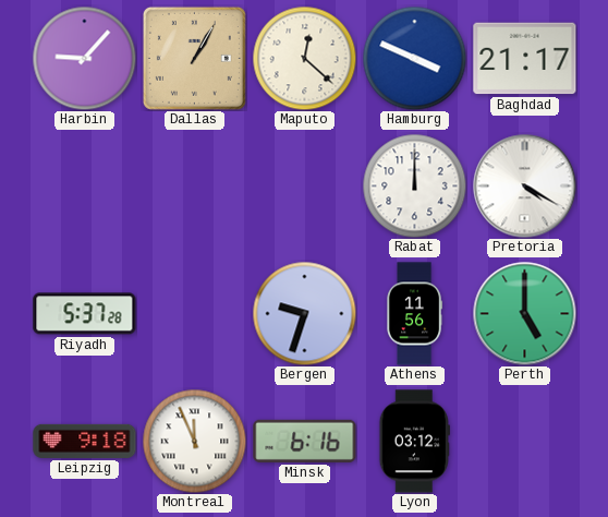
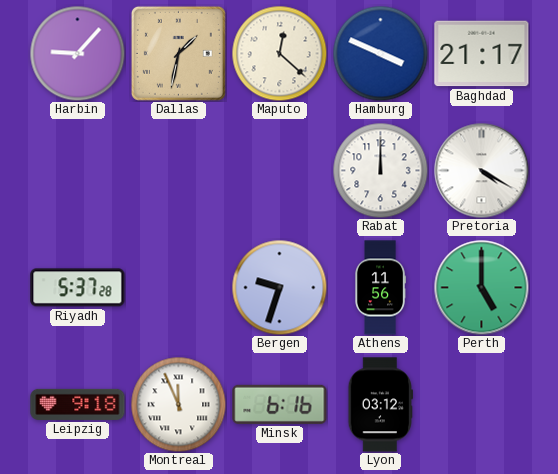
Dallas: 1:05 -> 1:32
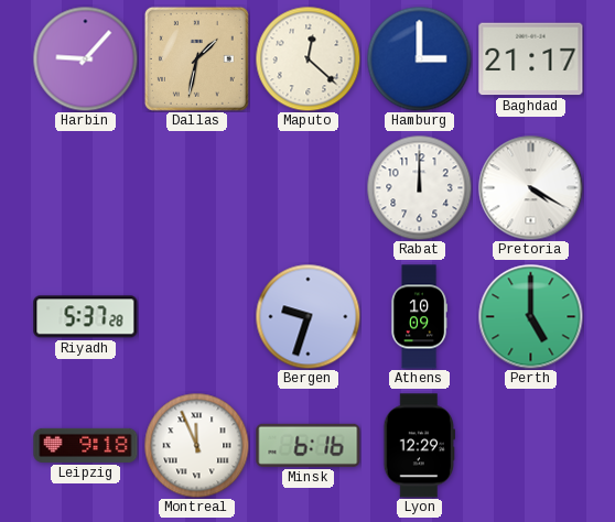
Hamburg: 3:49 -> 3:00
Athens: 11:56 -> 10:09
Lyon: 03:12 -> 12:29
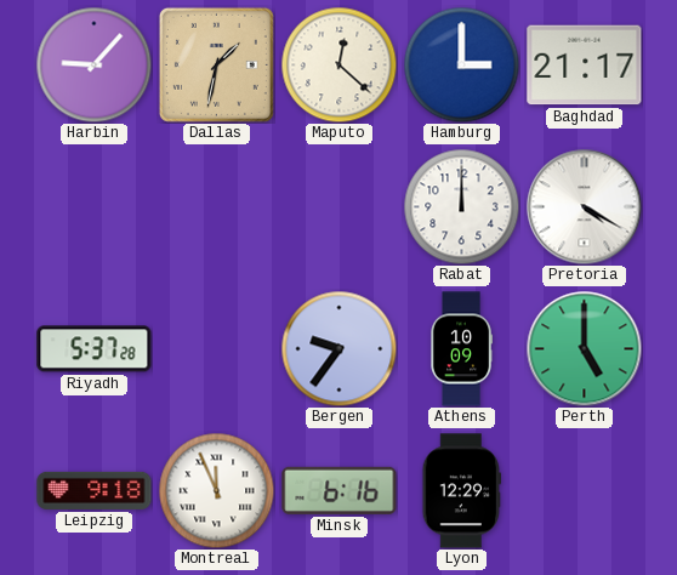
Bergen: 9:33 -> 9:36
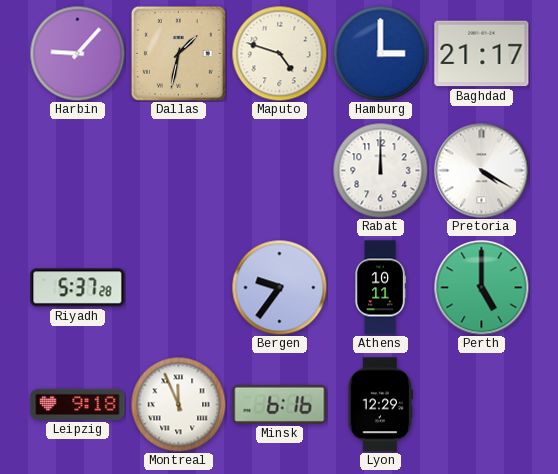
Maputo: 12:22 -> 4:48
Athens: 10:09 -> 10:11
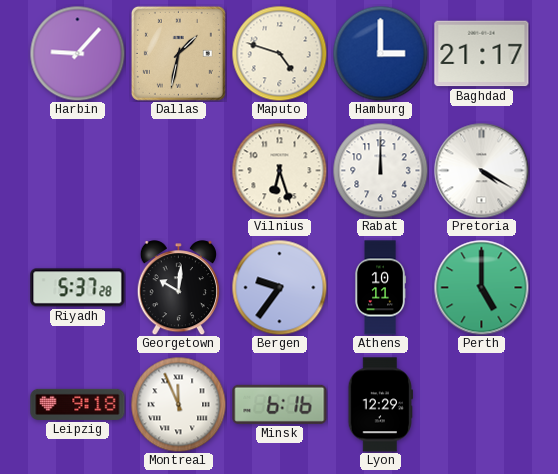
Vilnius: none -> 6:27
Georgetown: none -> 10:01
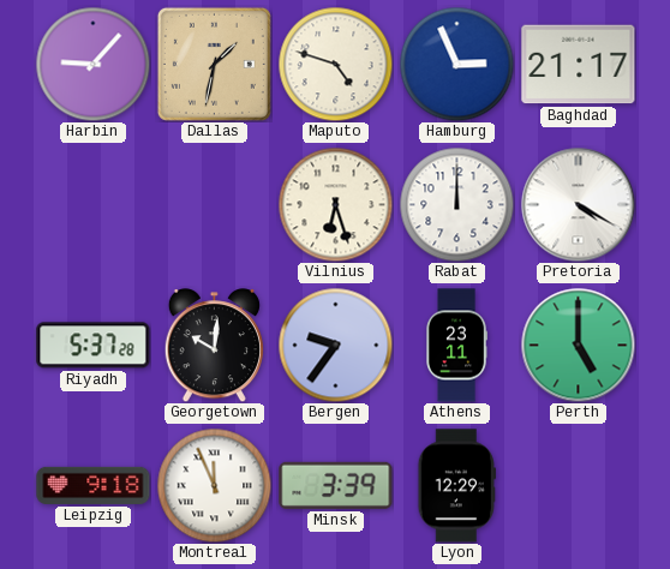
Hamburg: 3:00 -> 2:56
Athens: 10:11 -> 23:11
Minsk: 6:16 -> 3:39
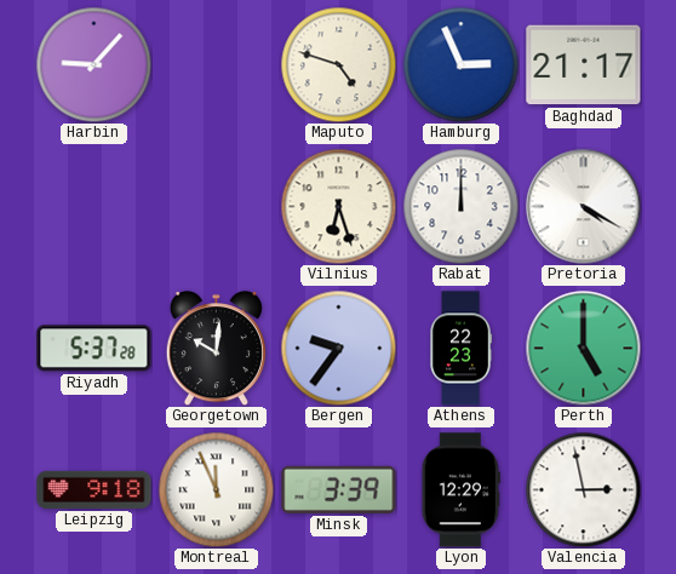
Dallas: 1:32 -> none
Athens: 23:11 -> 22:23
Valencia: none -> 2:58
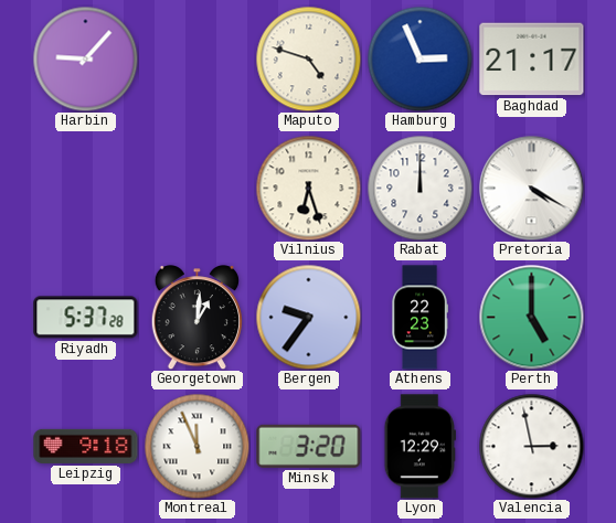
Georgetown: 10:01 -> 1:01
Minsk: 3:39 -> 3:20
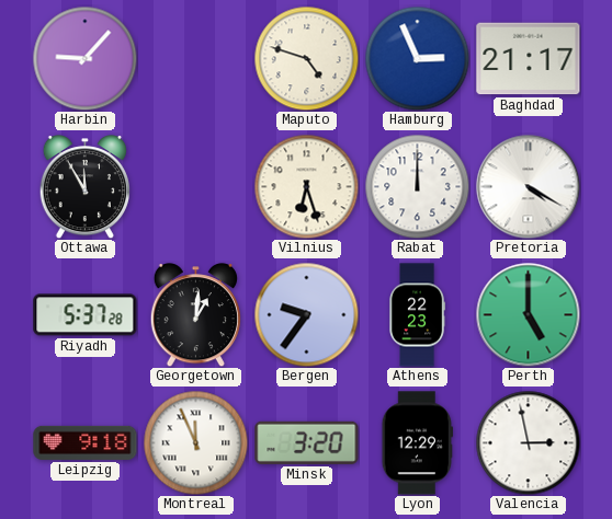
Ottawa: none -> 11:55
